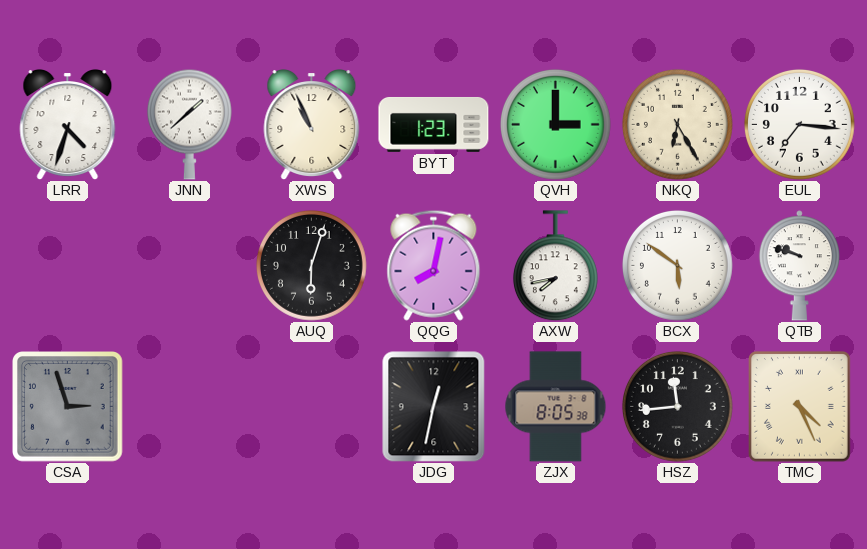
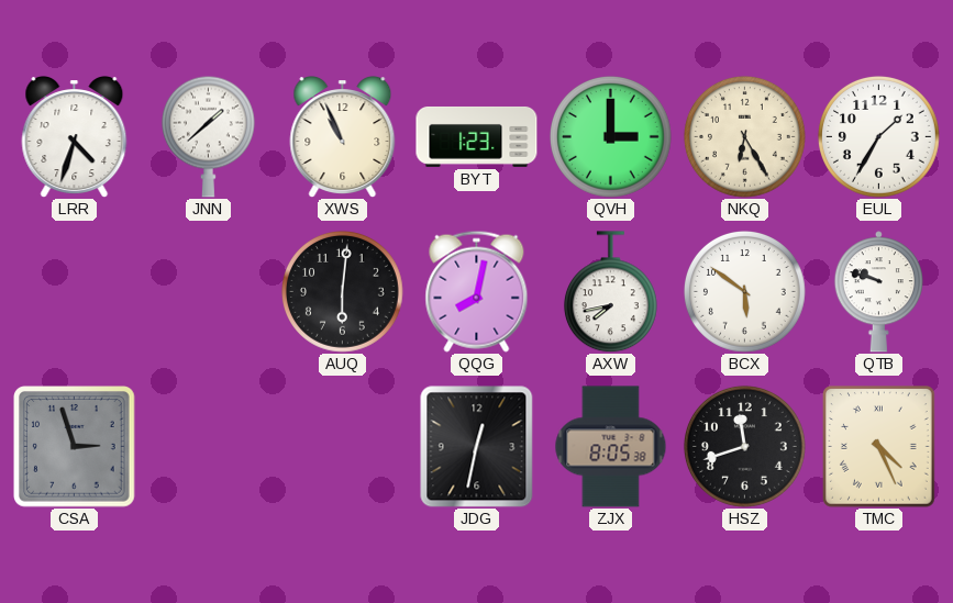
EUL: 7:16 -> 1:35
AUQ: 6:03 -> 6:01
HSZ: 11:44 -> 11:42
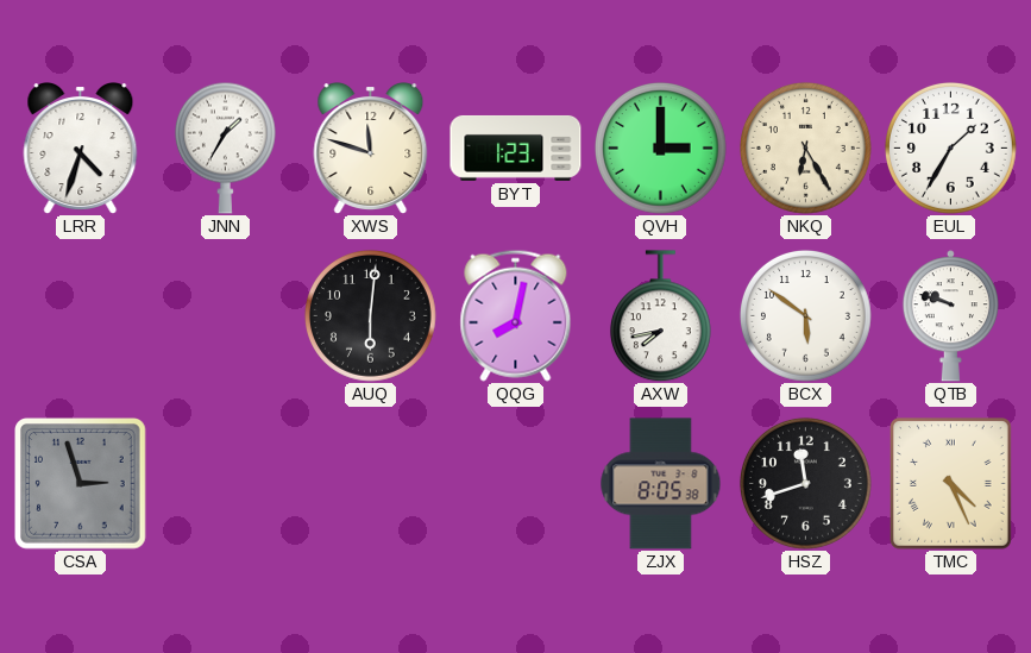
JNN: 1:38 -> 1:35
XWS: 10:56 -> 11:48
JDG: 12:32 -> none
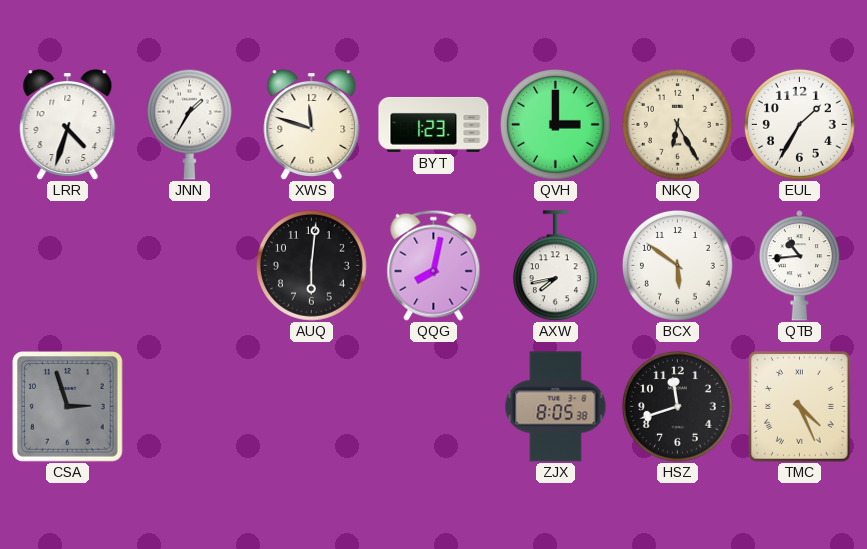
QTB: 9:48 -> 10:44
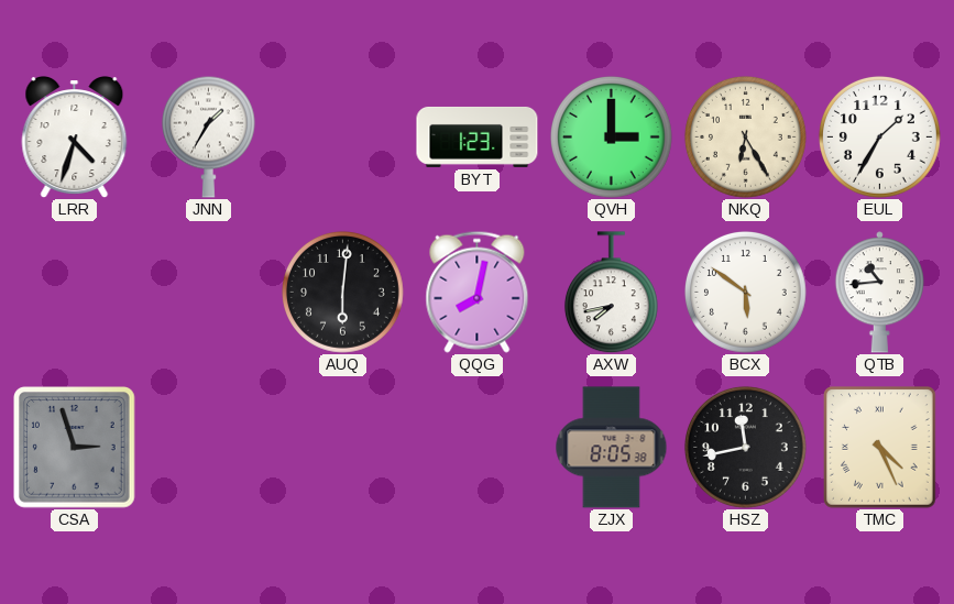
XWS: 11:48 -> none
HSZ: 11:42 -> 11:43
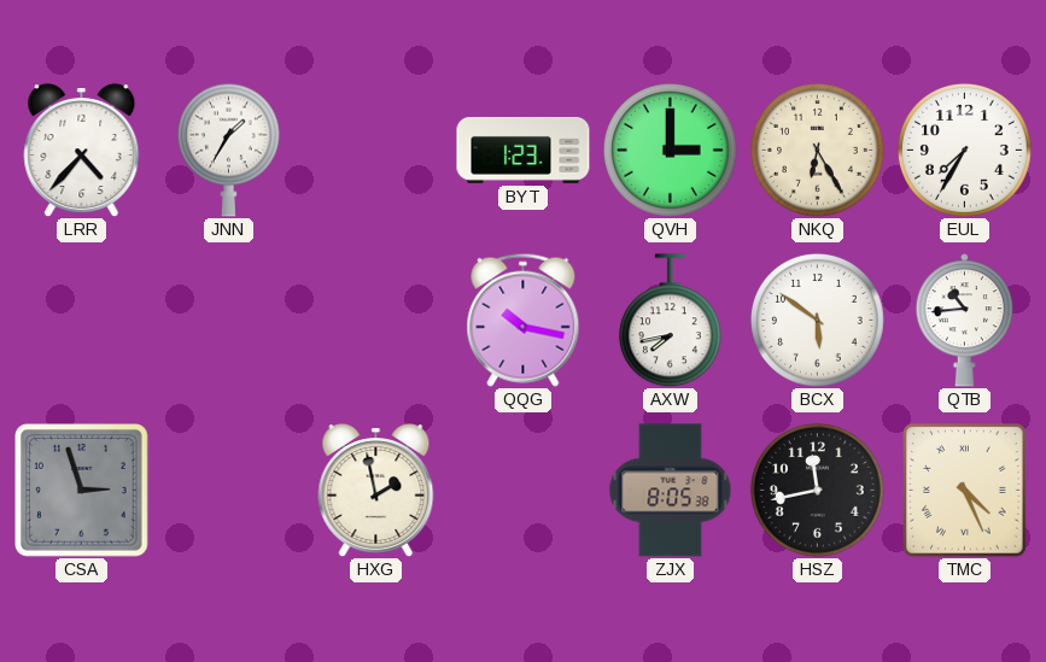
LRR: 4:33 -> 4:37
EUL: 1:35 -> 7:35
AUQ: 6:01 -> none
QQG: 8:02 -> 10:17
HXG: none -> 1:58
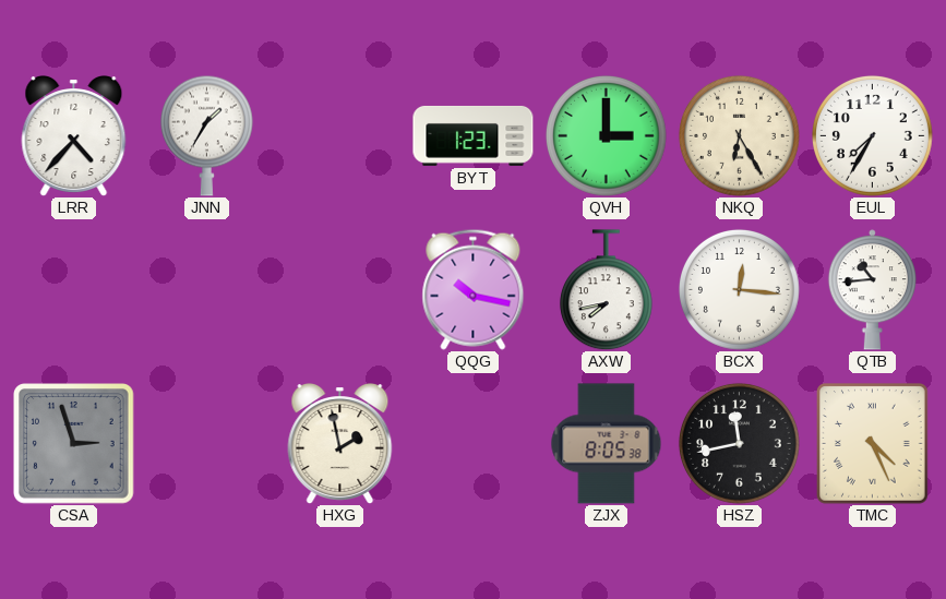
BCX: 5:51 -> 12:16
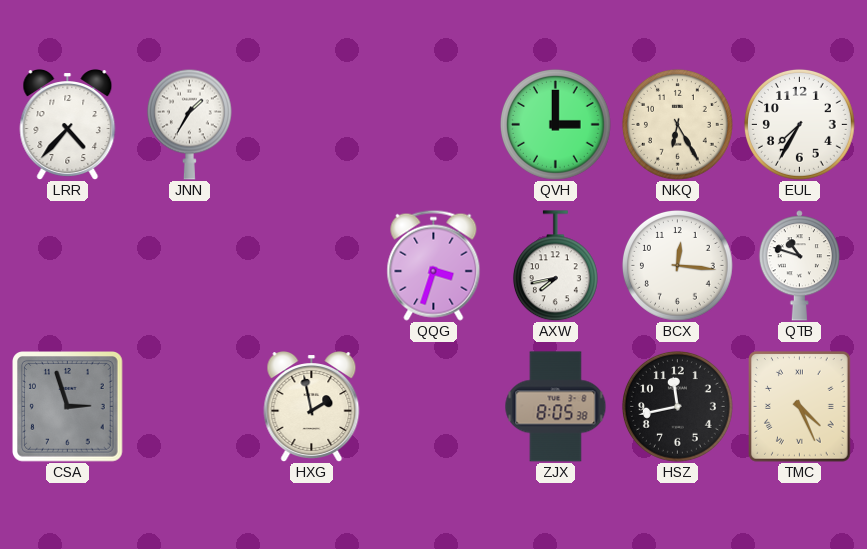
BYT: 1:23 -> none
QQG: 10:17 -> 3:33
QTB: 10:44 -> 10:48
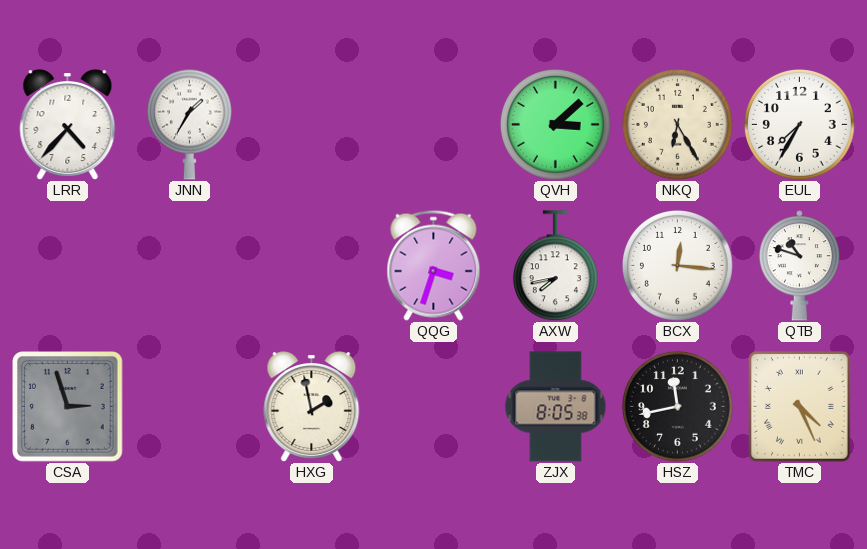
QVH: 3:00 -> 3:08
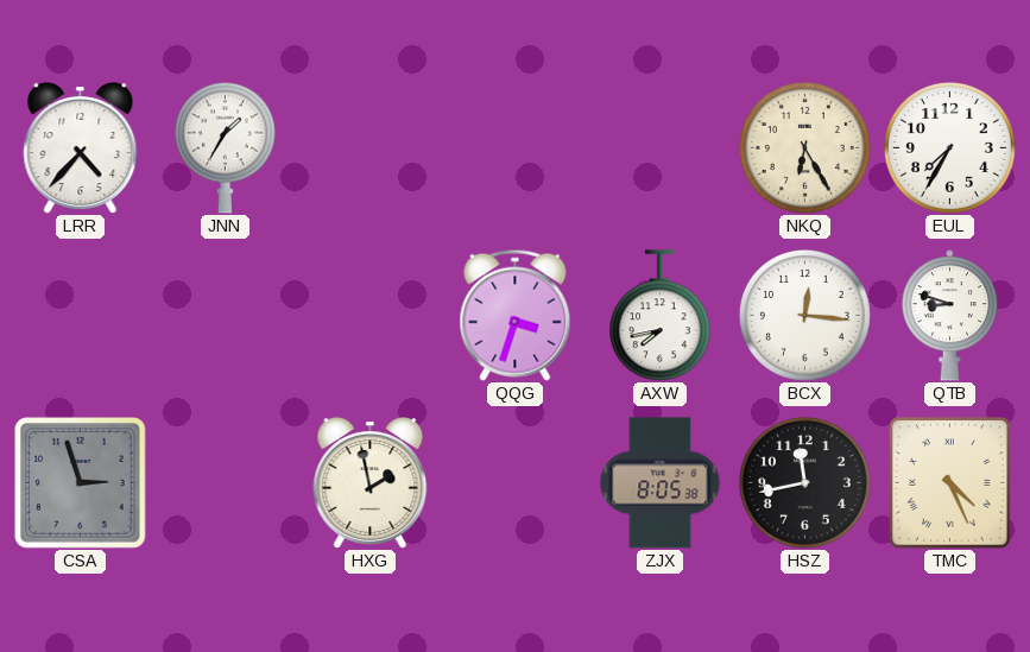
QVH: 3:08 -> none
QTB: 10:48 -> 8:48
